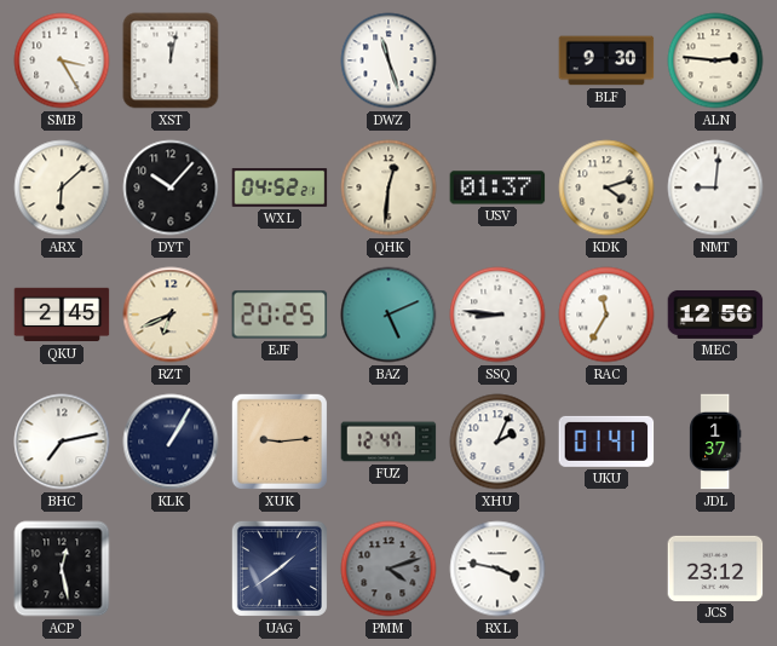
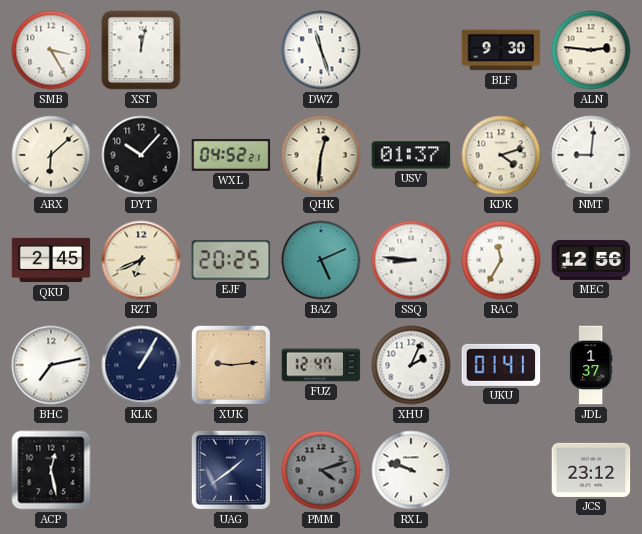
RXL: 3:47 -> 9:48
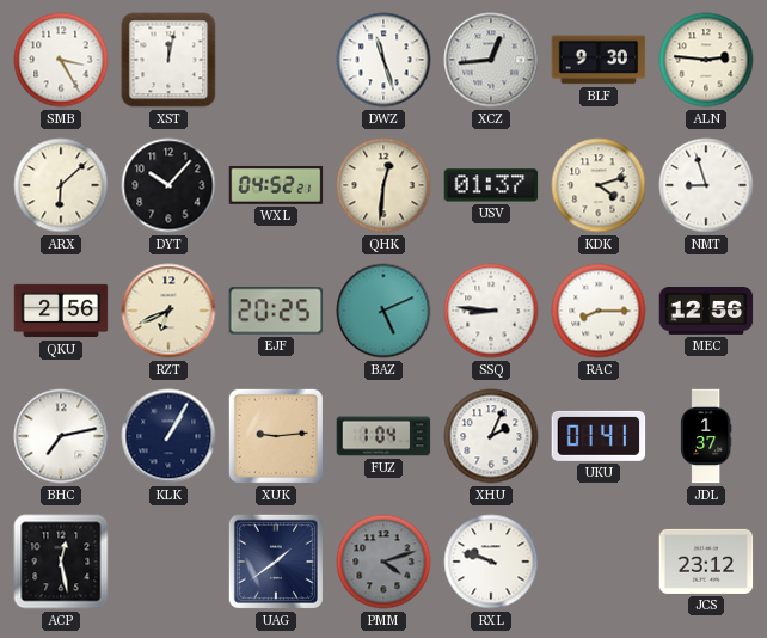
XCZ: none -> 12:44
NMT: 9:01 -> 8:57
QKU: 2:45 -> 2:56
RAC: 11:35 -> 8:15
FUZ: 12:47 -> 1:04
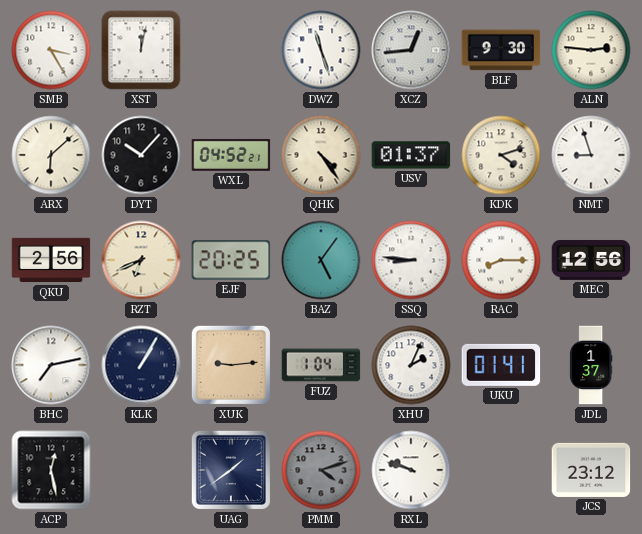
QHK: 12:31 -> 4:24
BAZ: 5:11 -> 5:06
